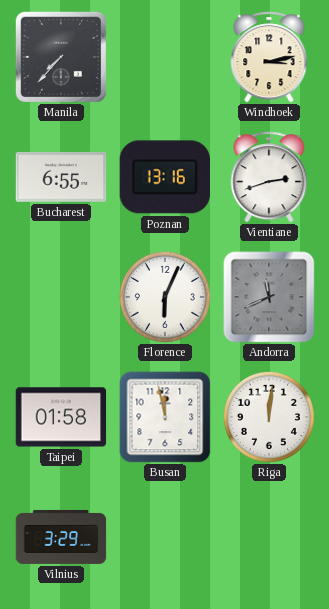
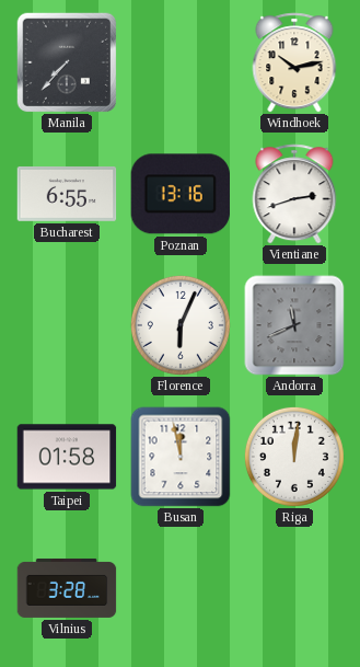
Windhoek: 3:13 -> 10:13
Vilnius: 3:29 -> 3:28
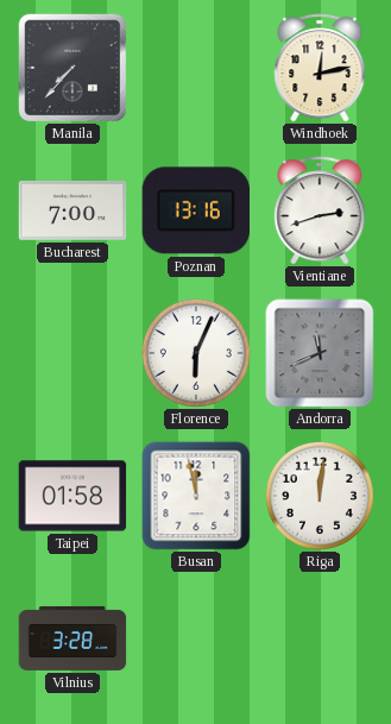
Windhoek: 10:13 -> 12:13
Bucharest: 6:55 -> 7:00
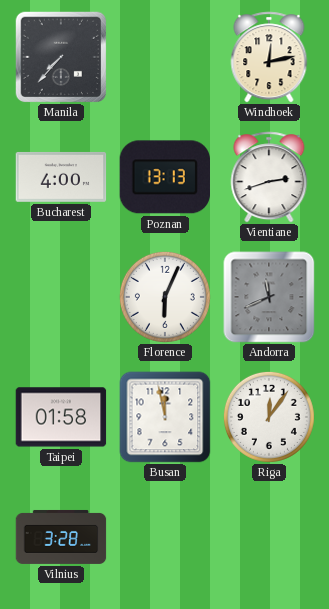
Bucharest: 7:00 -> 4:00
Poznan: 13:16 -> 13:13
Riga: 12:01 -> 12:06
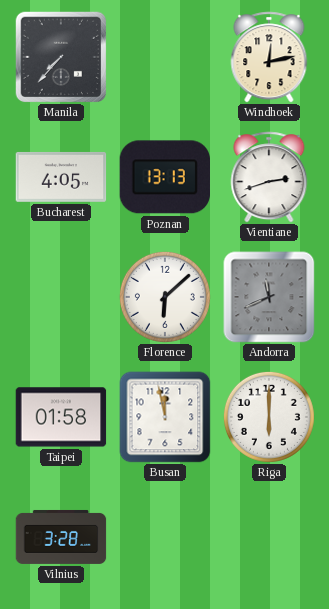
Bucharest: 4:00 -> 4:05
Florence: 6:04 -> 6:08
Riga: 12:06 -> 6:00
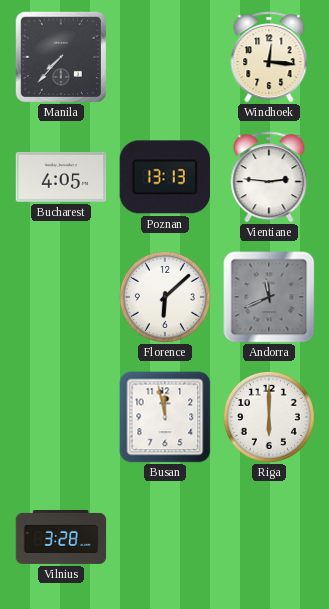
Windhoek: 12:13 -> 12:16
Vientiane: 2:42 -> 2:46
Taipei: 01:58 -> none
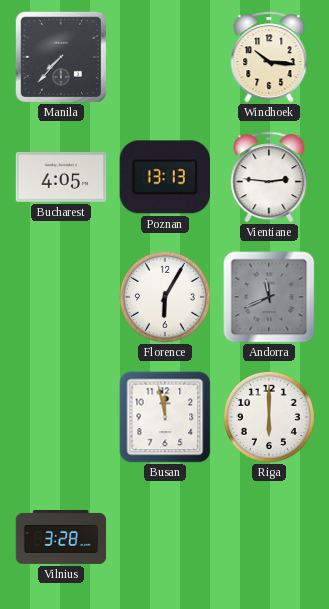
Windhoek: 12:16 -> 10:16
Florence: 6:08 -> 6:05
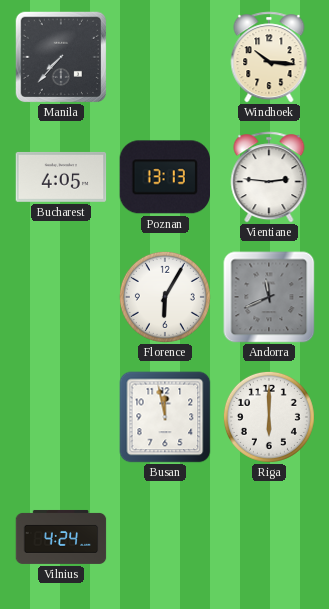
Vilnius: 3:28 -> 4:24
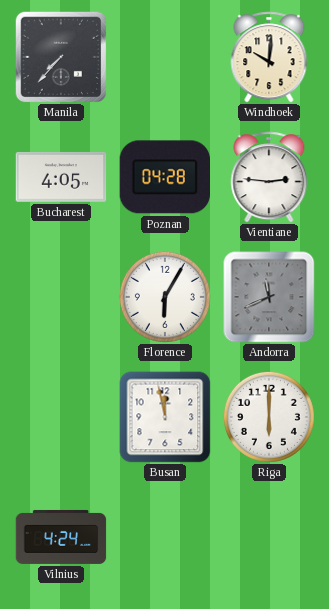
Windhoek: 10:16 -> 10:01
Poznan: 13:13 -> 04:28
